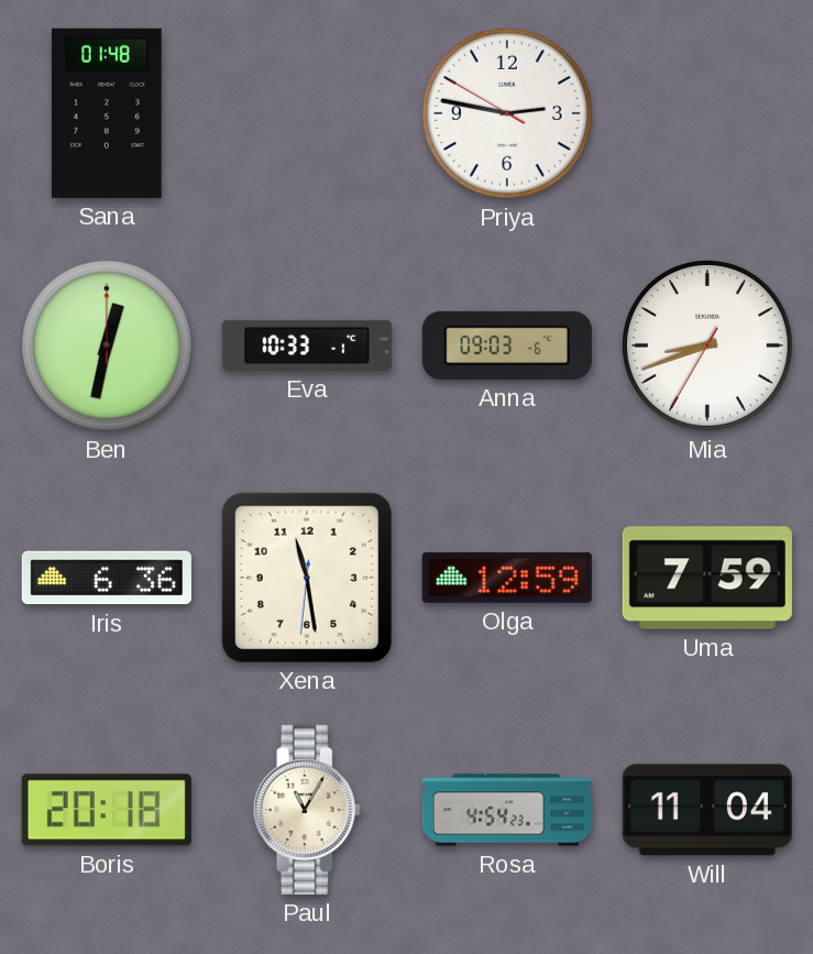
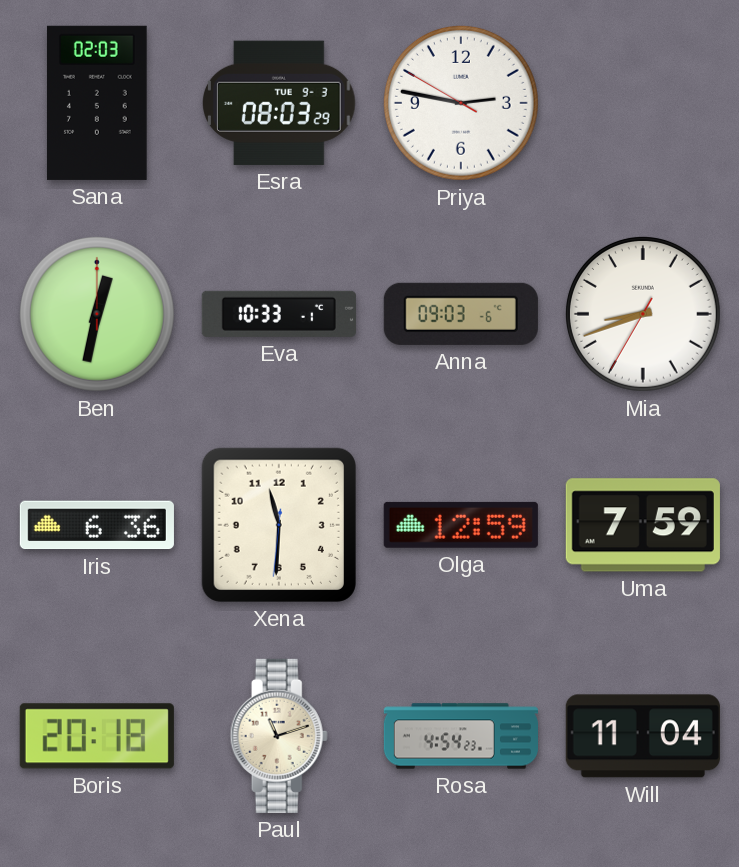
Sana: 01:48 -> 02:03
Esra: none -> 08:03
Xena: 11:28 -> 11:30
Paul: 11:05 -> 11:12
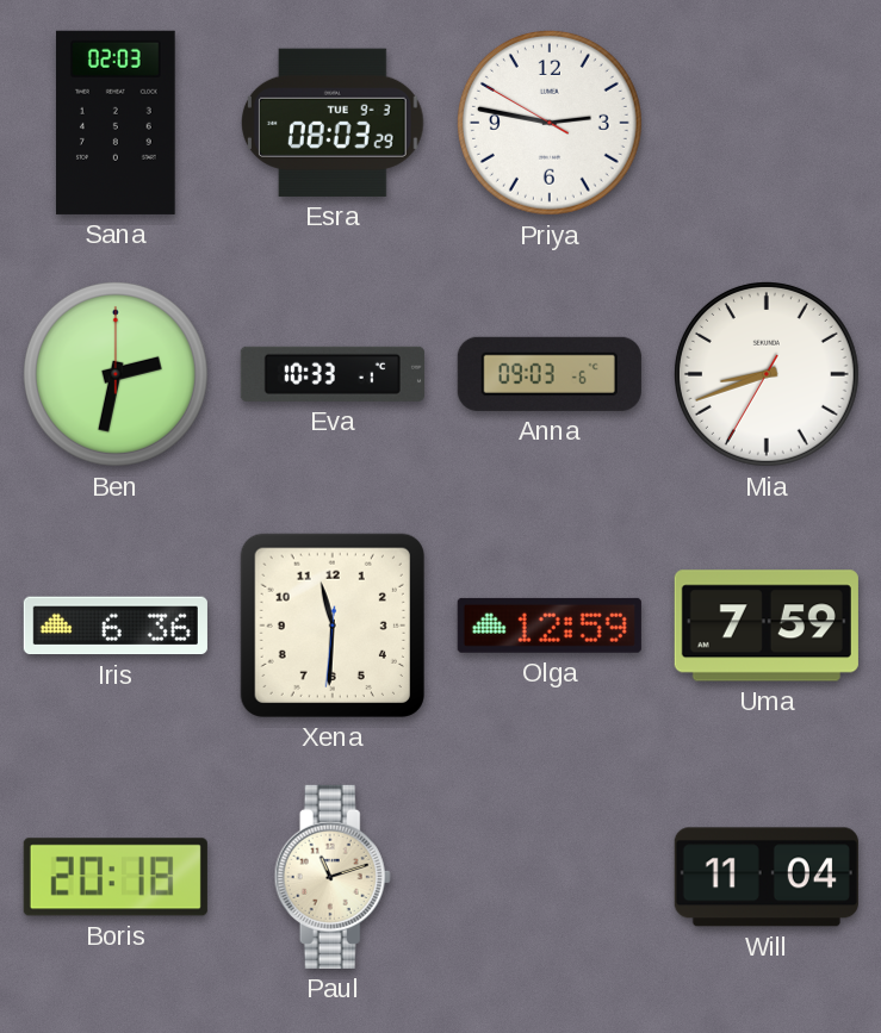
Ben: 12:32 -> 2:32
Rosa: 4:54 -> none
